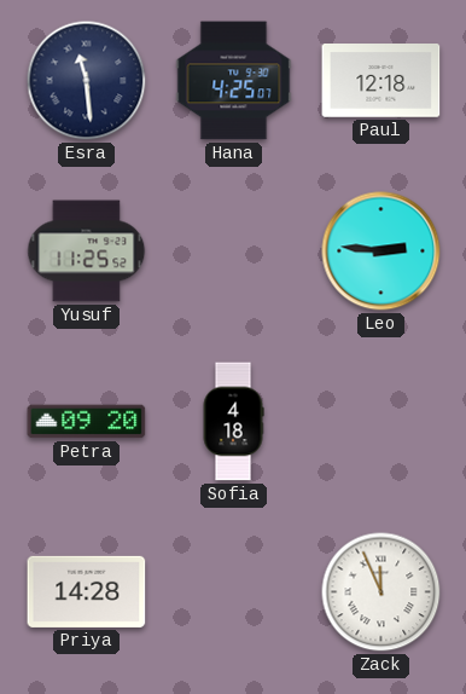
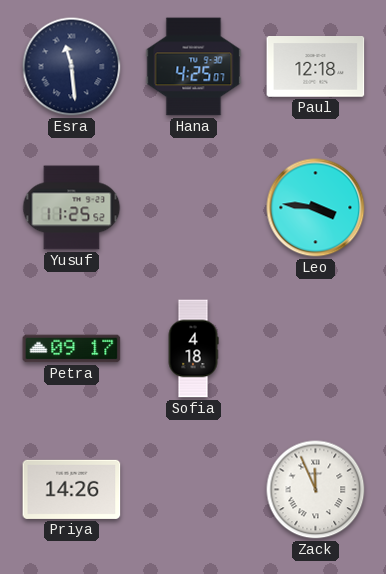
Leo: 2:46 -> 3:46
Petra: 09:20 -> 09:17
Priya: 14:28 -> 14:26
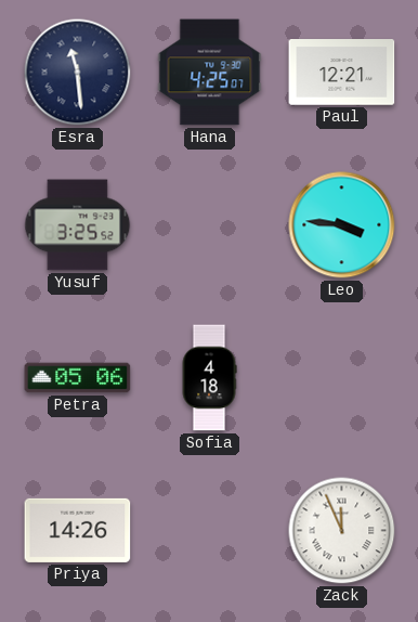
Paul: 12:18 -> 12:21
Yusuf: 11:25 -> 3:25
Petra: 09:17 -> 05:06
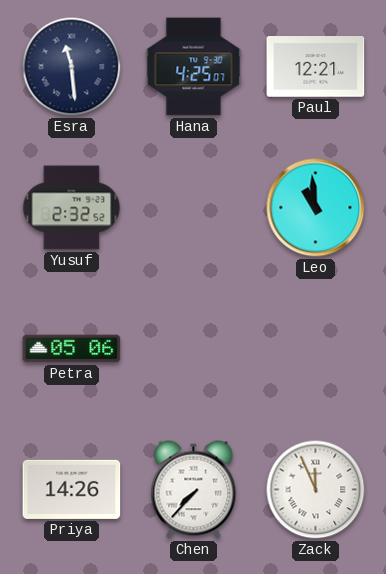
Yusuf: 3:25 -> 2:32
Leo: 3:46 -> 10:59
Sofia: 4:18 -> none
Chen: none -> 7:37
